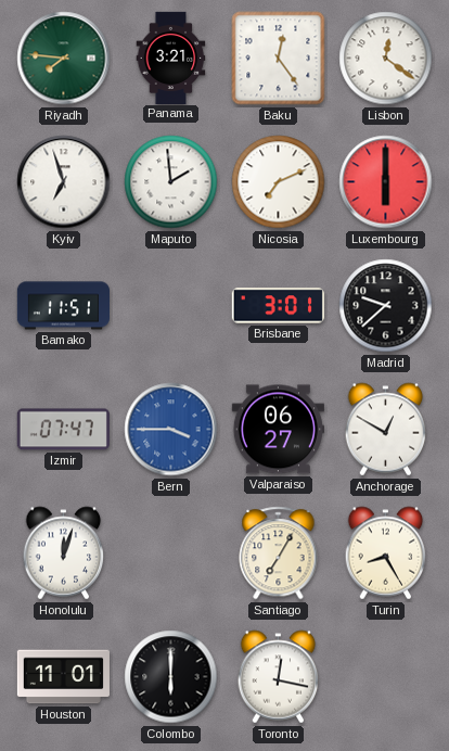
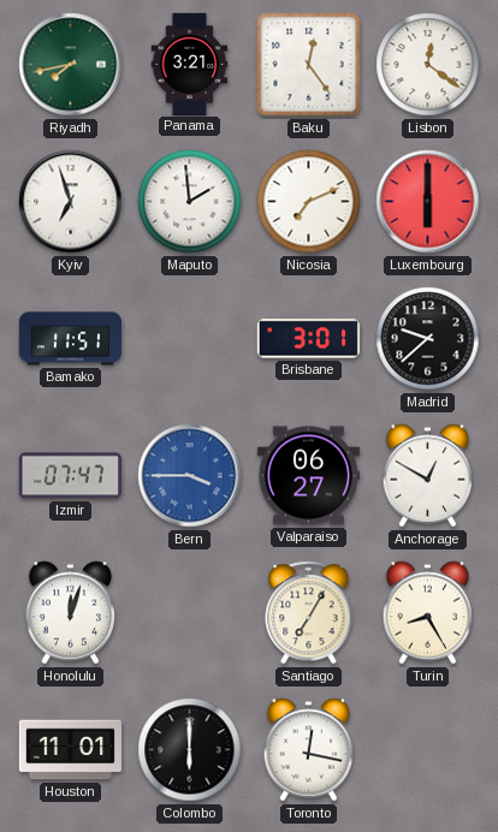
Riyadh: 7:46 -> 7:43
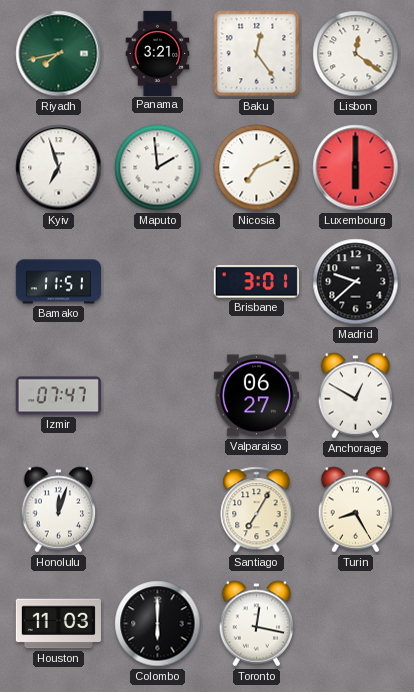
Bern: 3:45 -> none
Houston: 11:01 -> 11:03
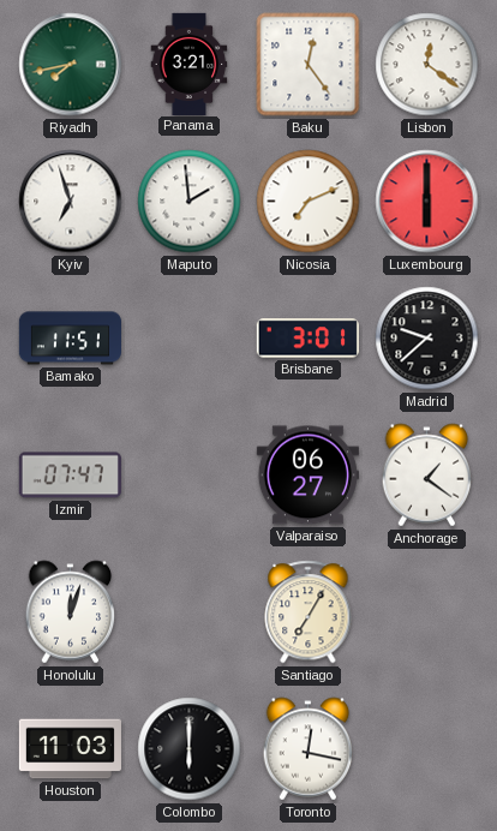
Anchorage: 12:50 -> 1:21
Turin: 8:25 -> none
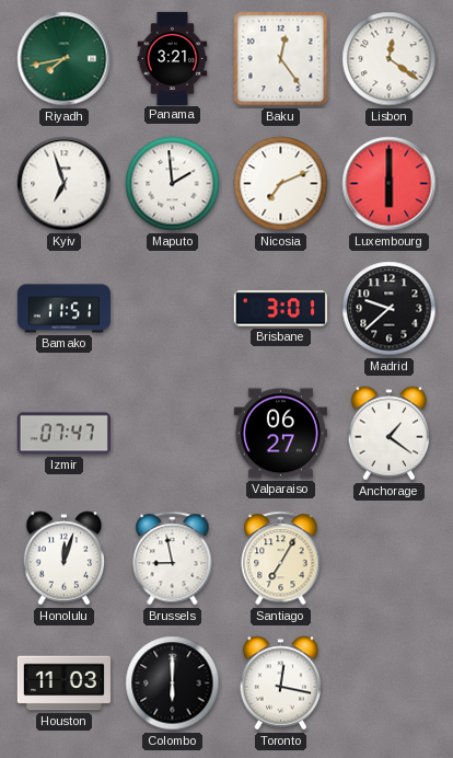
Brussels: none -> 8:58
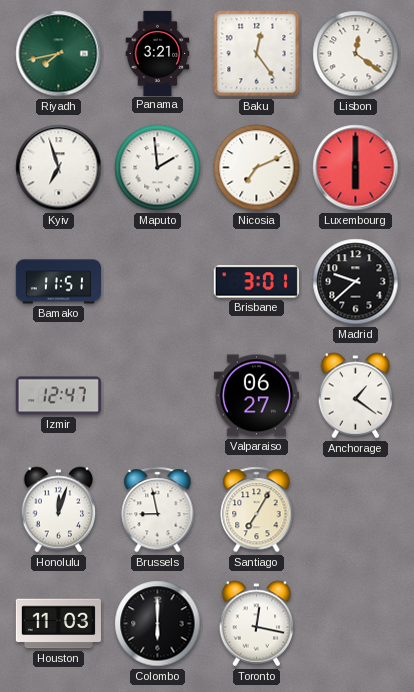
Izmir: 07:47 -> 12:47
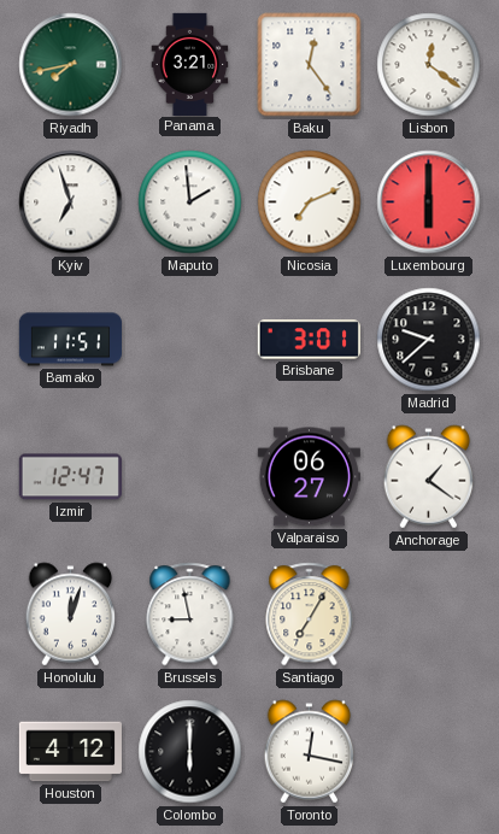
Houston: 11:03 -> 4:12
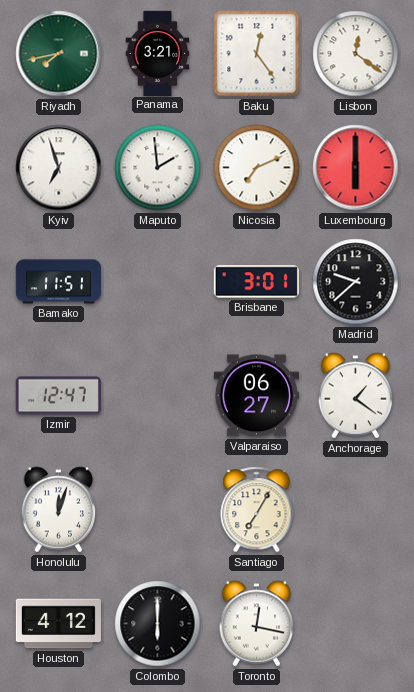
Brussels: 8:58 -> none
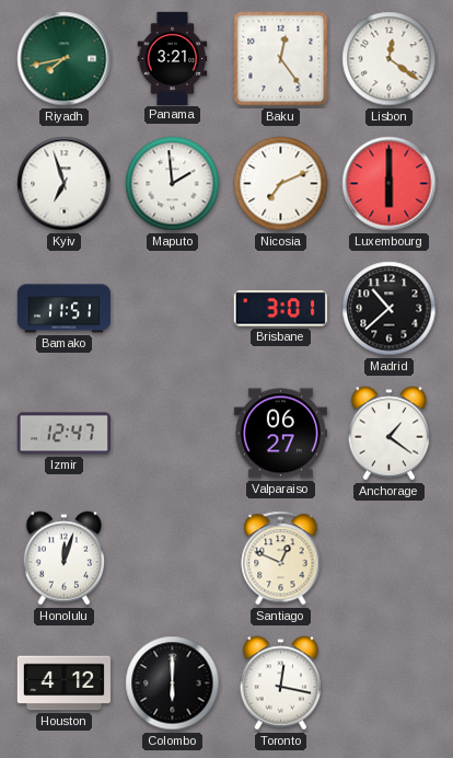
Madrid: 9:38 -> 10:38
Santiago: 7:05 -> 12:49
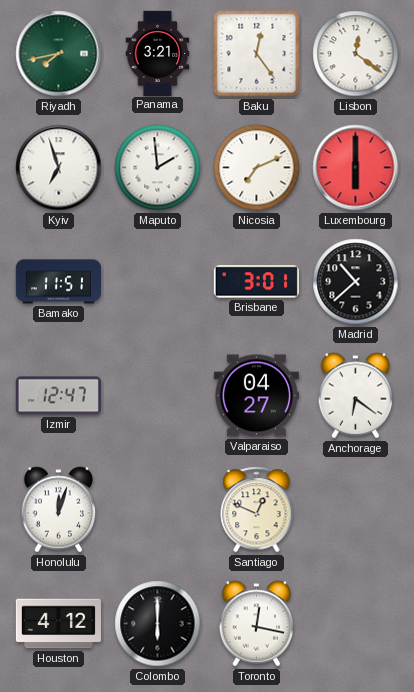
Valparaiso: 06:27 -> 04:27
Anchorage: 1:21 -> 6:21
